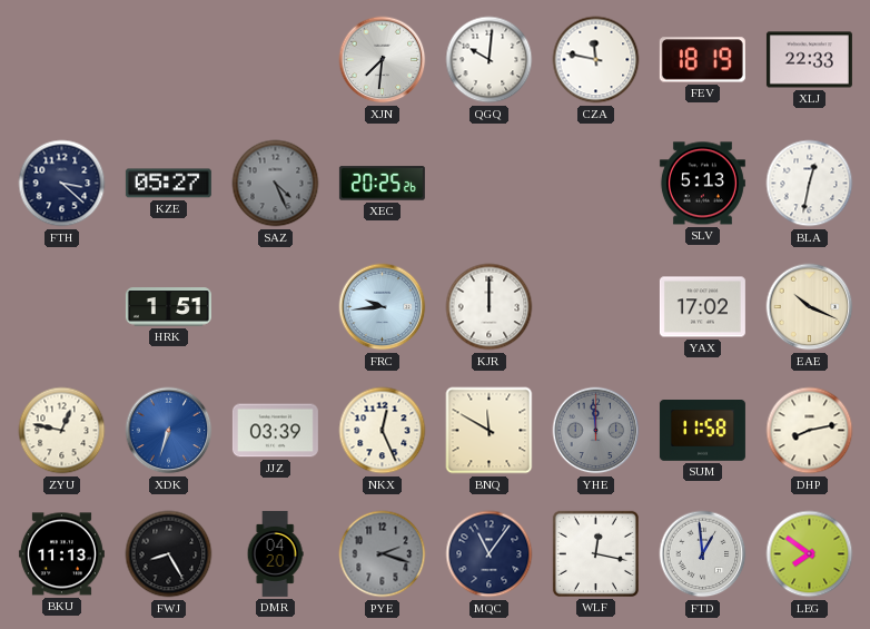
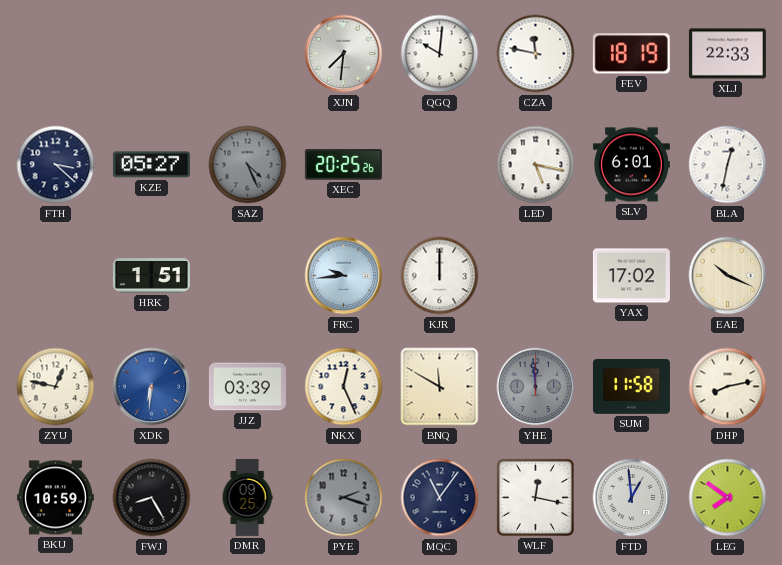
LED: none -> 5:17
SLV: 5:13 -> 6:01
XDK: 6:33 -> 6:31
BKU: 11:13 -> 10:59
DMR: 04:20 -> 09:25
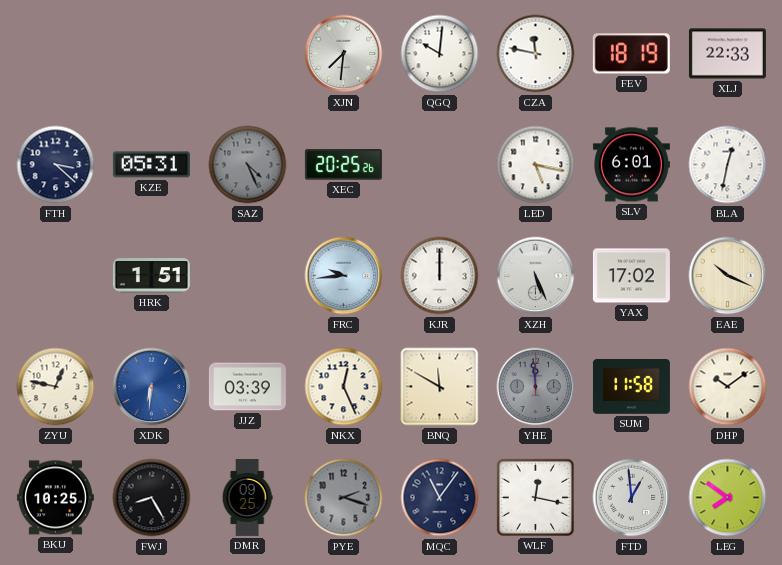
KZE: 05:27 -> 05:31
XZH: none -> 5:26
DHP: 8:13 -> 10:09
BKU: 10:59 -> 10:25
